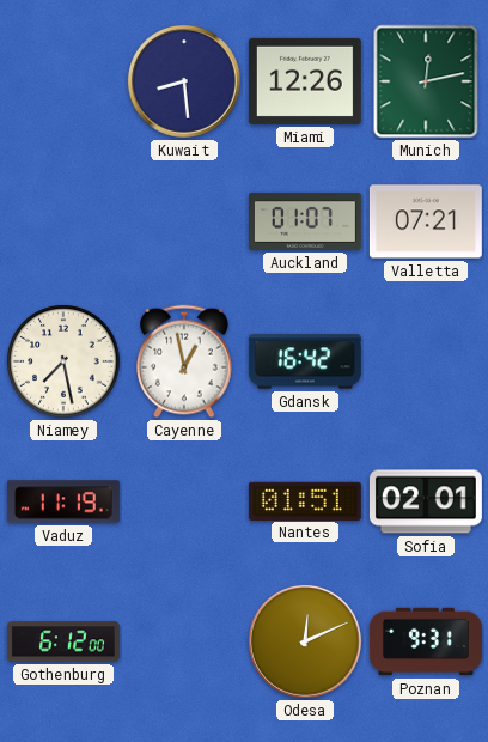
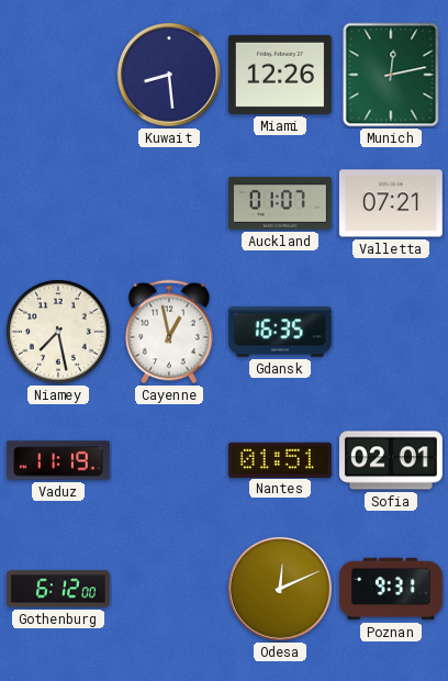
Gdansk: 16:42 -> 16:35
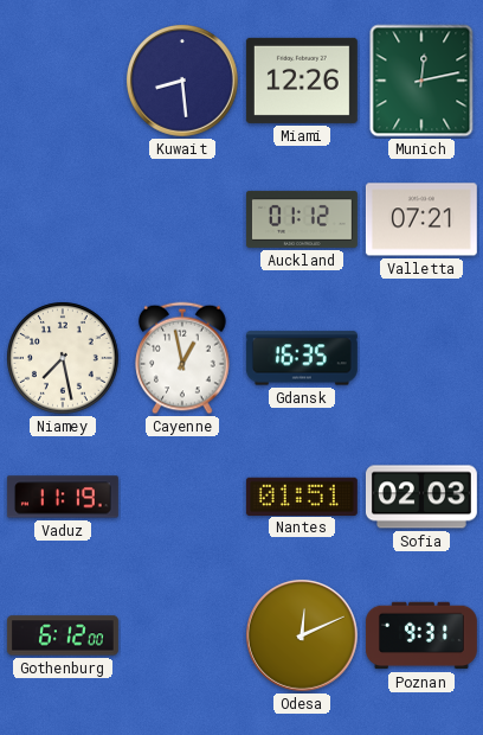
Auckland: 01:07 -> 01:12
Sofia: 02:01 -> 02:03
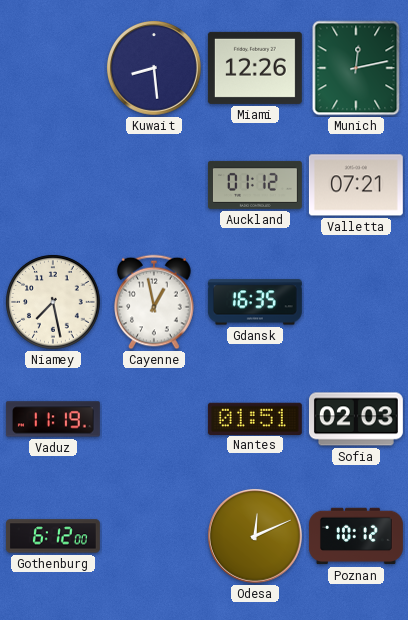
Poznan: 9:31 -> 10:12
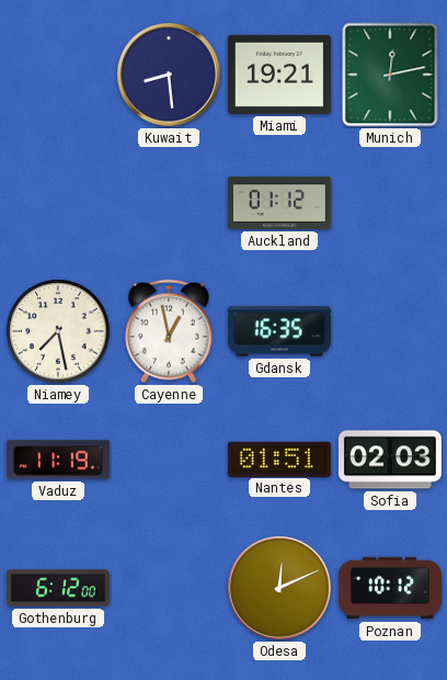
Miami: 12:26 -> 19:21
Valletta: 07:21 -> none
